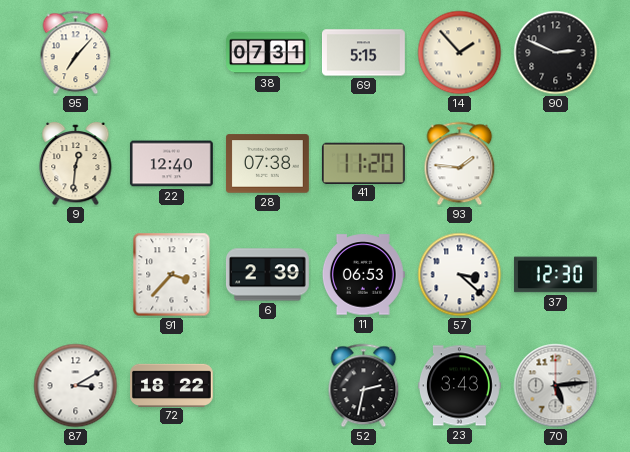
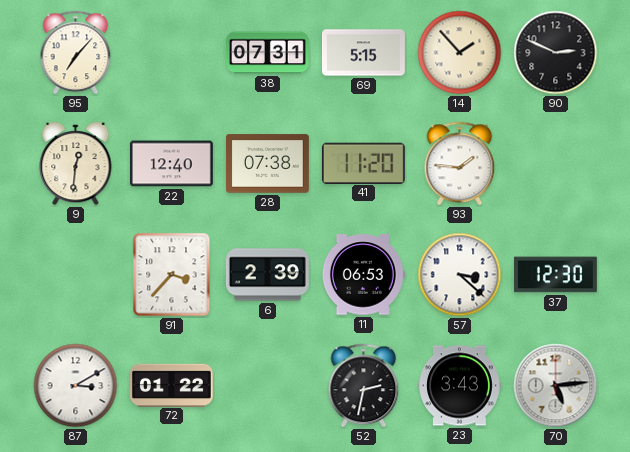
72: 18:22 -> 01:22
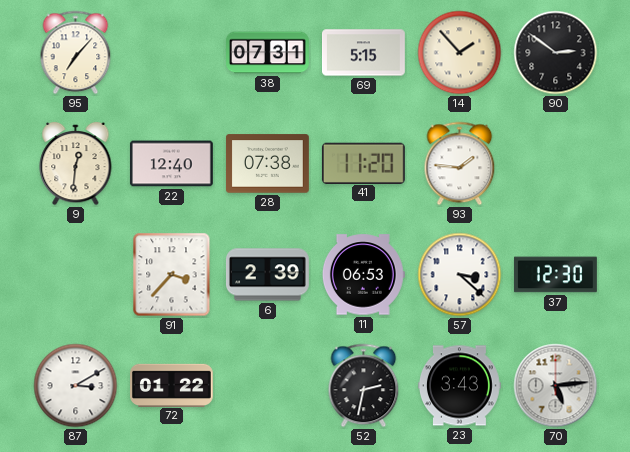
90: 2:49 -> 2:51
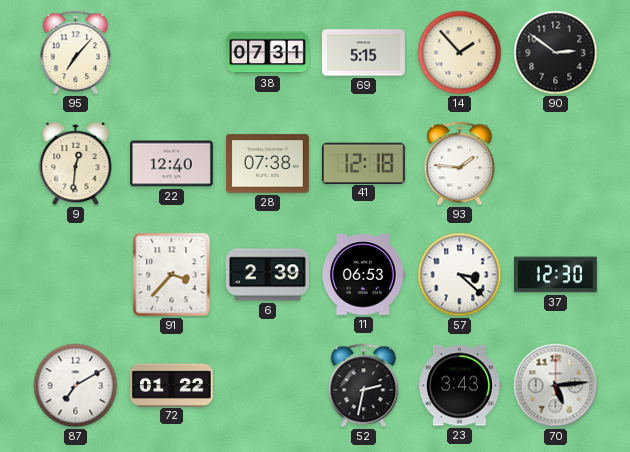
41: 11:20 -> 12:18
87: 3:10 -> 7:10
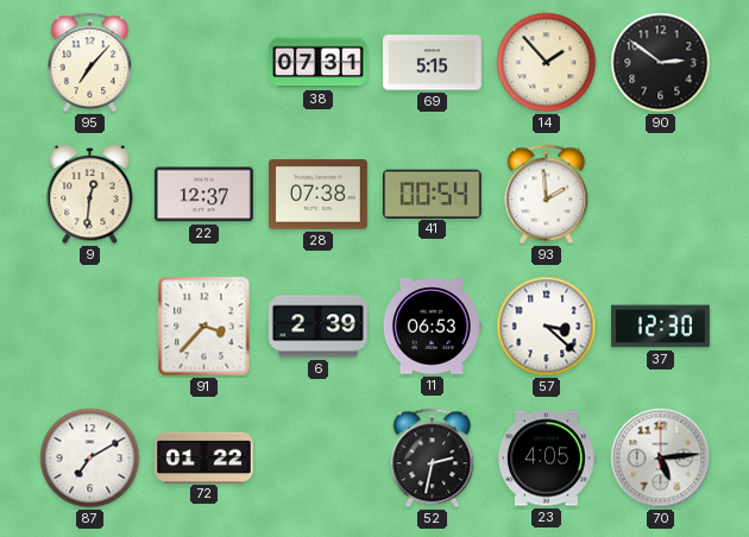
22: 12:40 -> 12:37
41: 12:18 -> 00:54
93: 1:46 -> 1:59
23: 3:43 -> 4:05
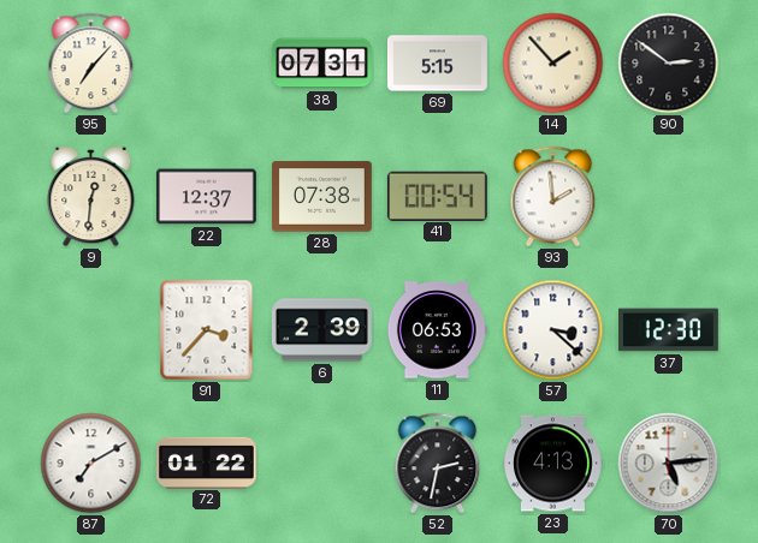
23: 4:05 -> 4:13
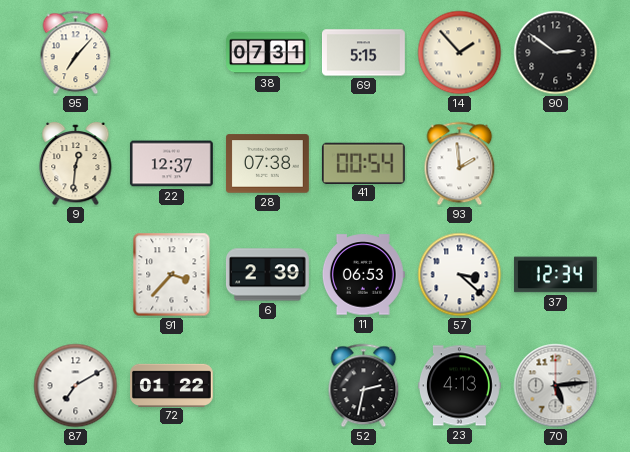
37: 12:30 -> 12:34
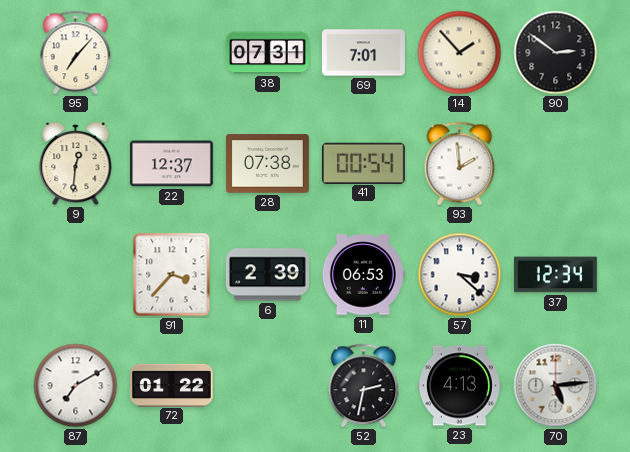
69: 5:15 -> 7:01
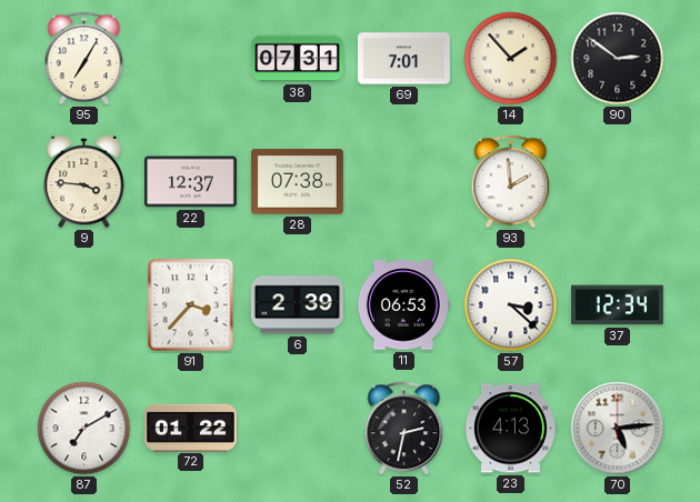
95: 7:07 -> 7:05
9: 12:31 -> 3:46
41: 00:54 -> none
